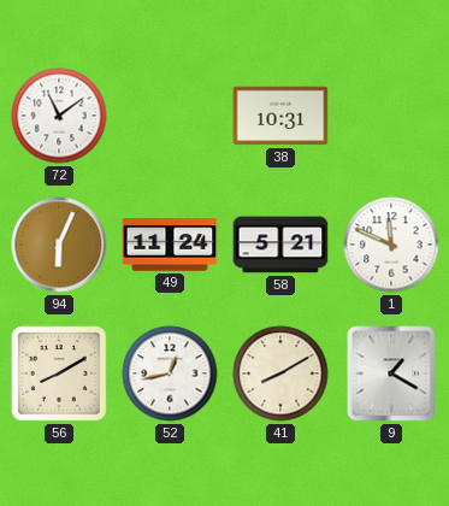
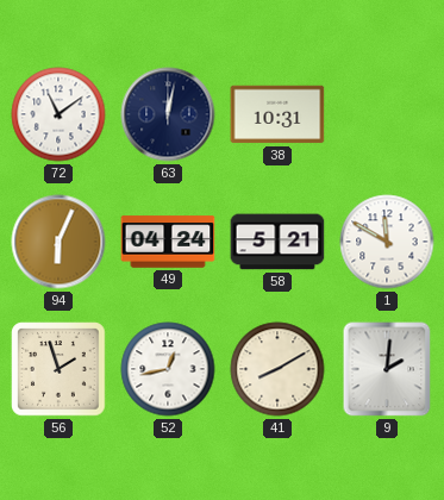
63: none -> 12:02
49: 11:24 -> 04:24
1: 11:49 -> 11:50
56: 8:10 -> 1:57
9: 1:20 -> 2:01
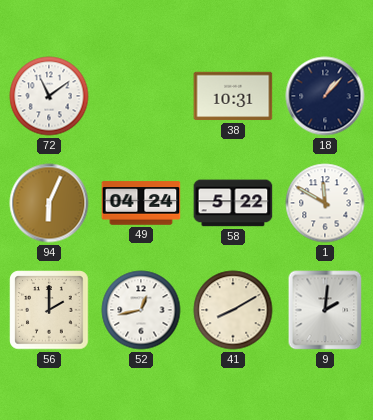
63: 12:02 -> none
18: none -> 1:07
58: 5:21 -> 5:22
56: 1:57 -> 2:00
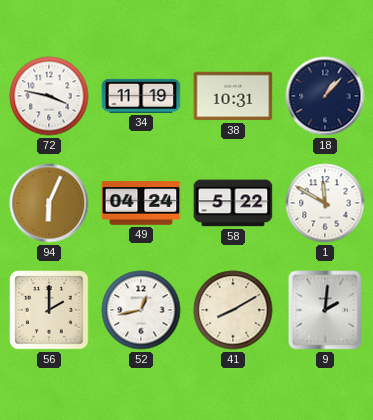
72: 11:09 -> 3:47
34: none -> 11:19
